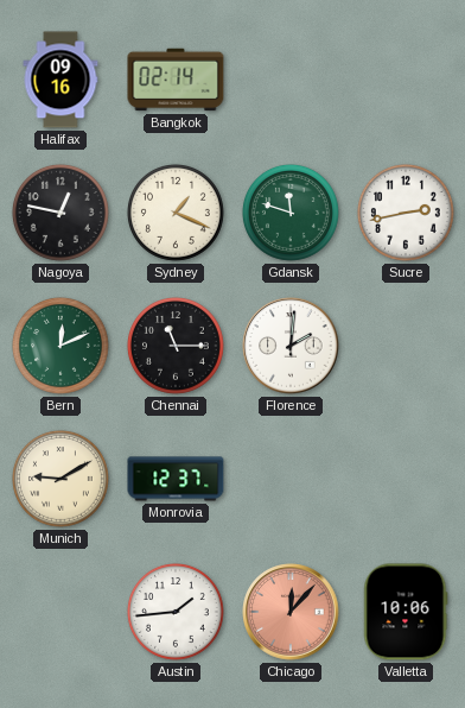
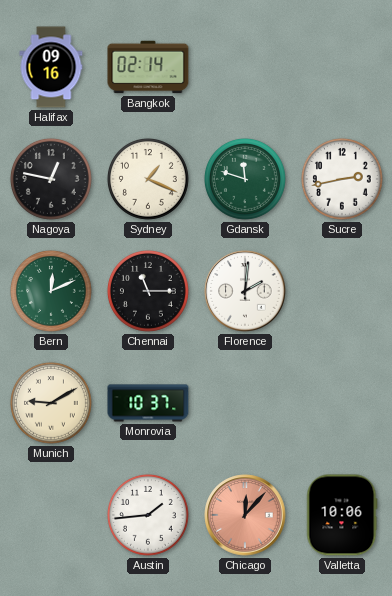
Monrovia: 12:37 -> 10:37
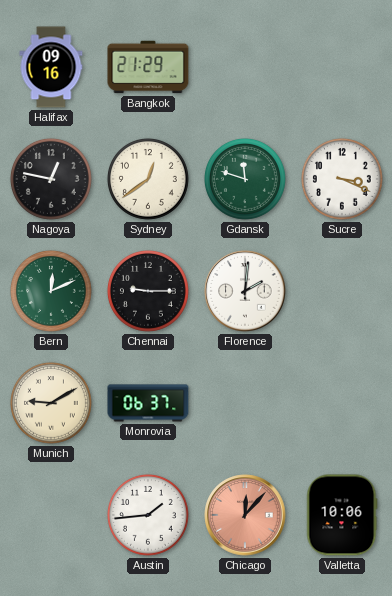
Bangkok: 02:14 -> 21:29
Sydney: 1:19 -> 12:39
Sucre: 2:43 -> 3:19
Chennai: 11:15 -> 9:15
Monrovia: 10:37 -> 06:37
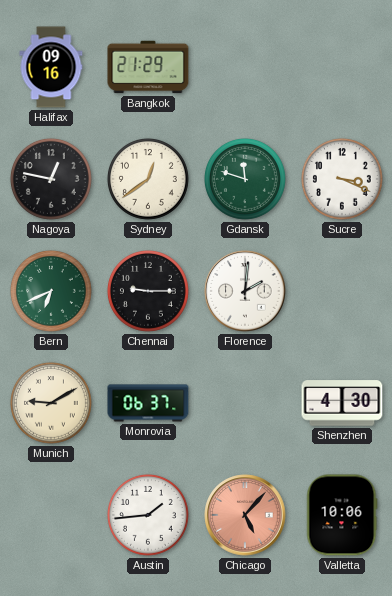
Bern: 12:11 -> 6:41
Shenzhen: none -> 4:30
Chicago: 12:07 -> 5:07
